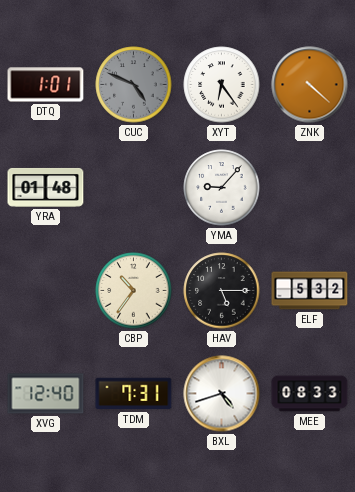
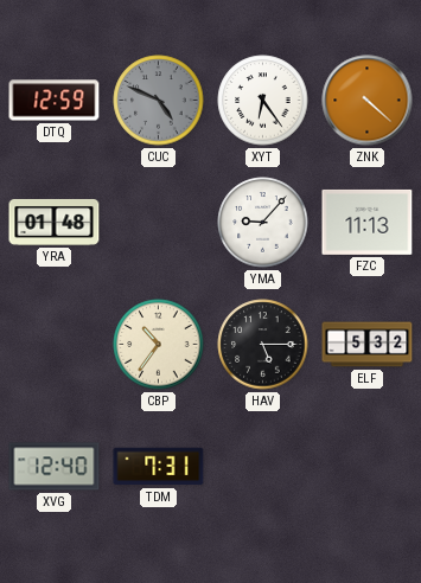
DTQ: 1:01 -> 12:59
FZC: none -> 11:13
BXL: 4:42 -> none
MEE: 08:33 -> none
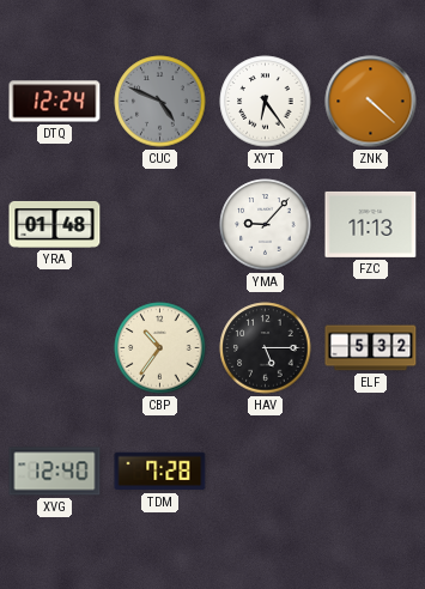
DTQ: 12:59 -> 12:24
TDM: 7:31 -> 7:28
